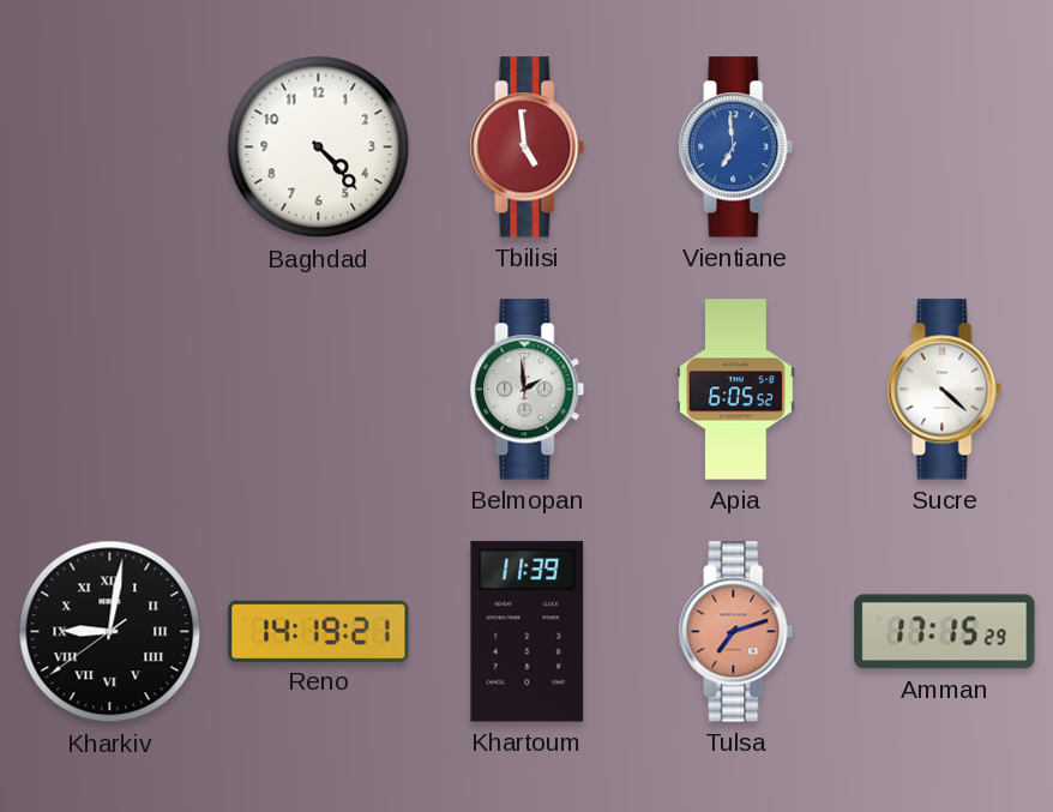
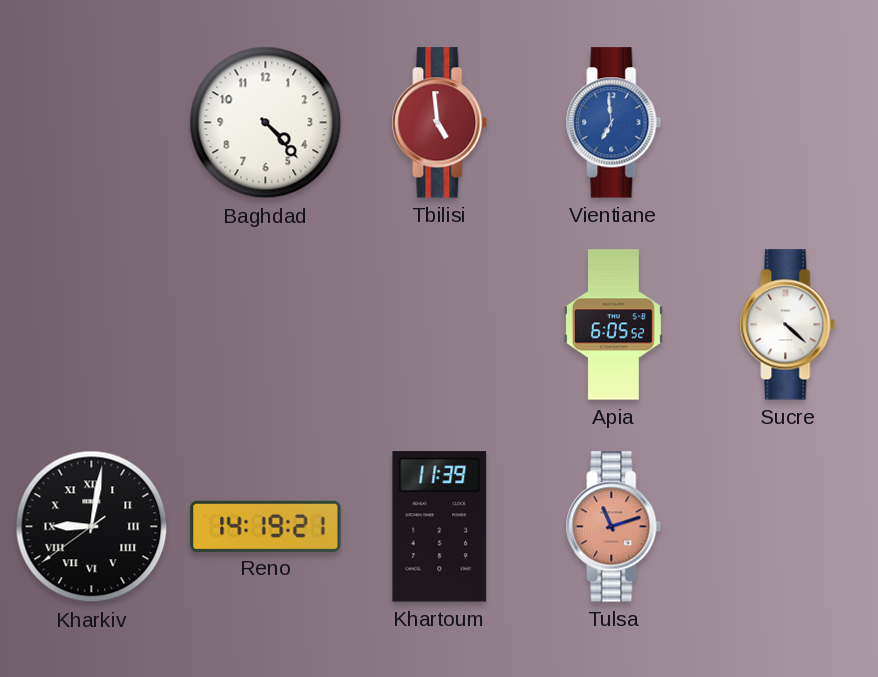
Belmopan: 1:59 -> none
Tulsa: 7:12 -> 11:12
Amman: 17:15 -> none
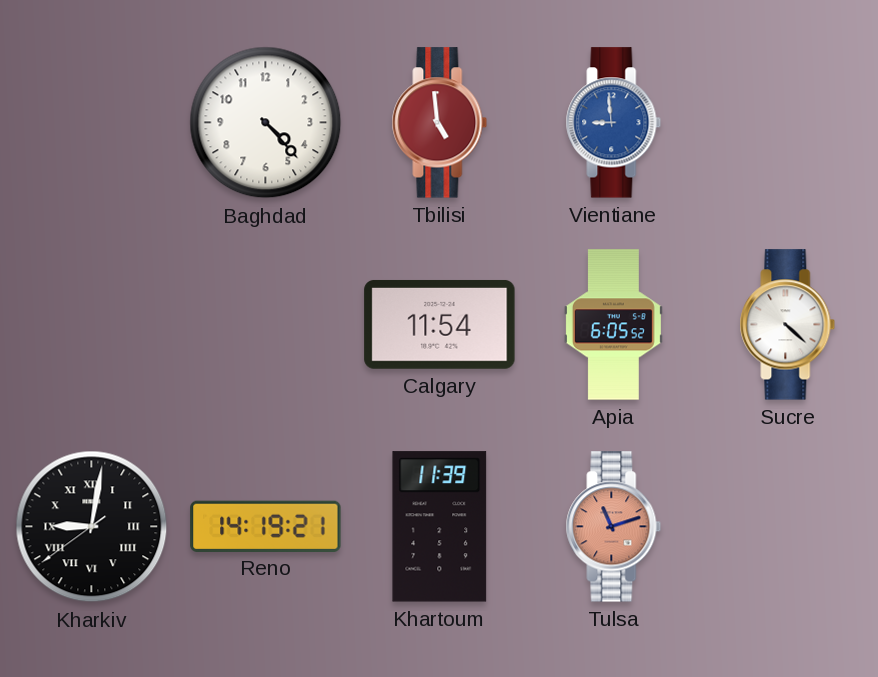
Vientiane: 6:59 -> 8:59
Calgary: none -> 11:54
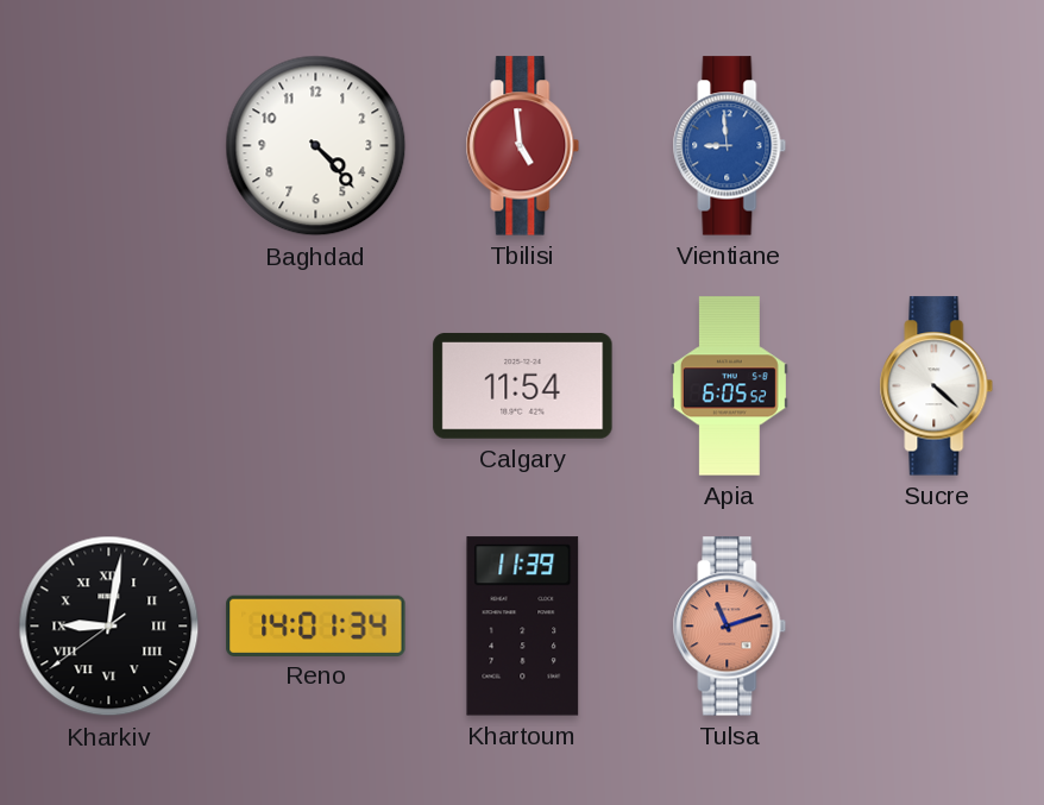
Reno: 14:19 -> 14:01
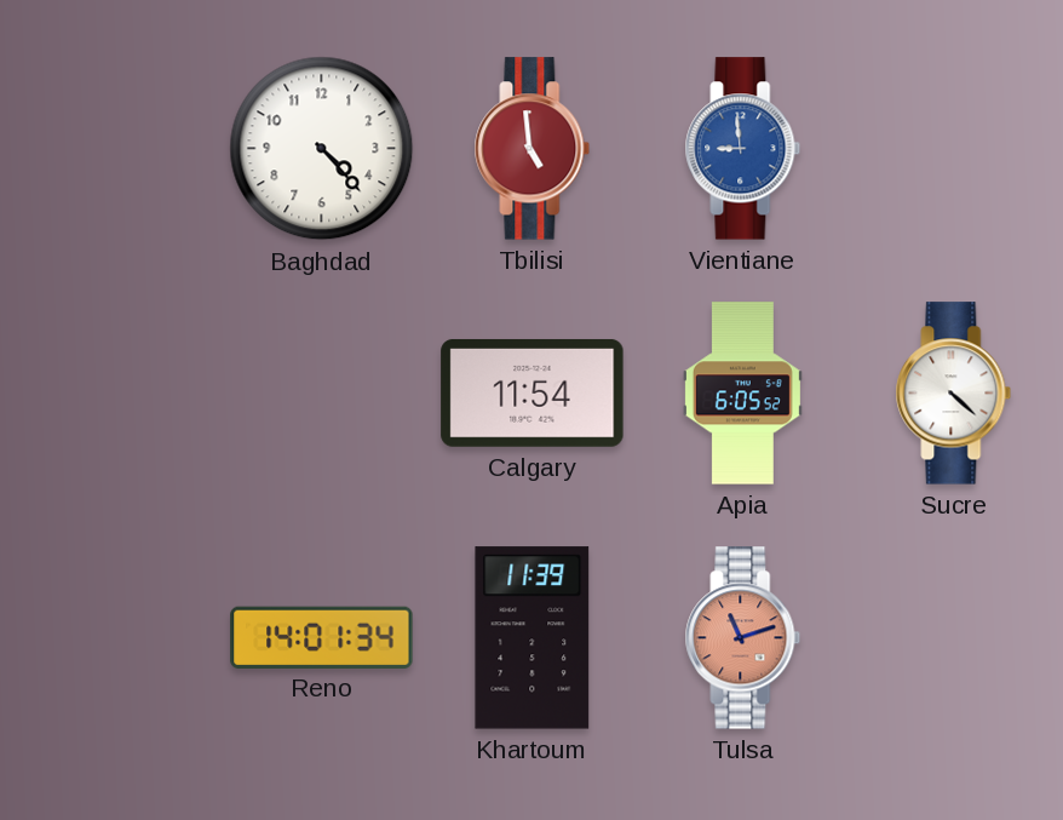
Kharkiv: 9:01 -> none
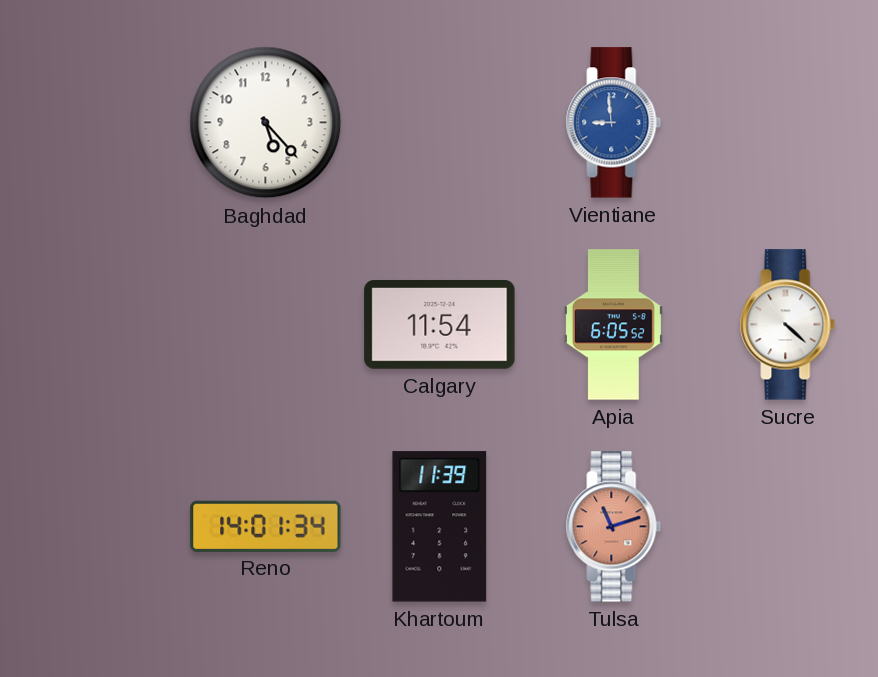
Baghdad: 4:23 -> 5:23
Tbilisi: 4:59 -> none
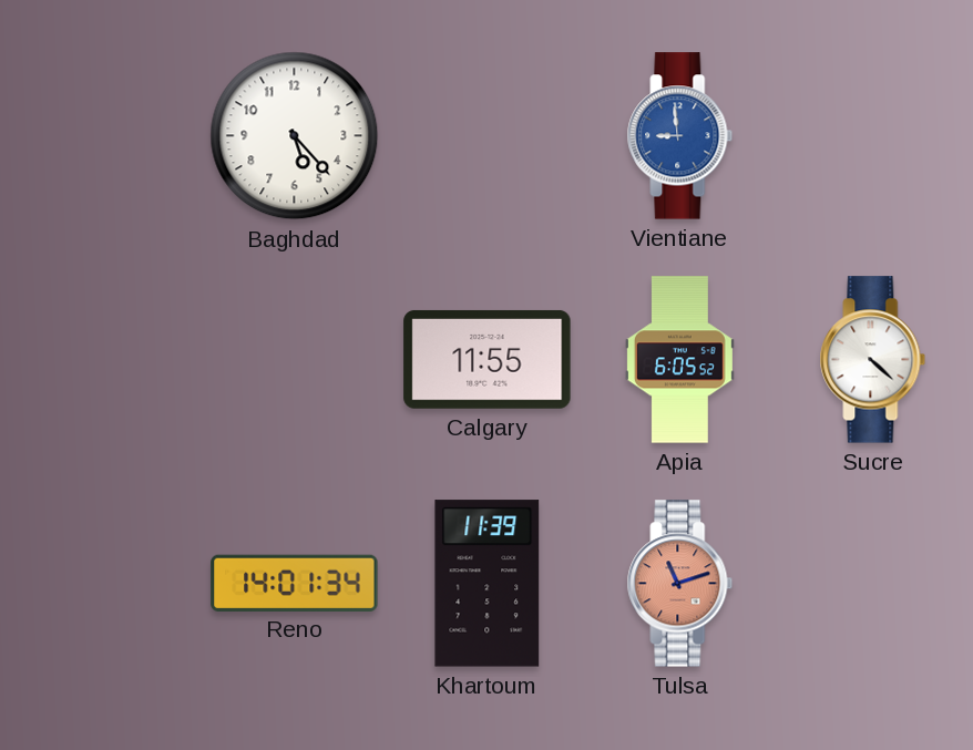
Calgary: 11:54 -> 11:55
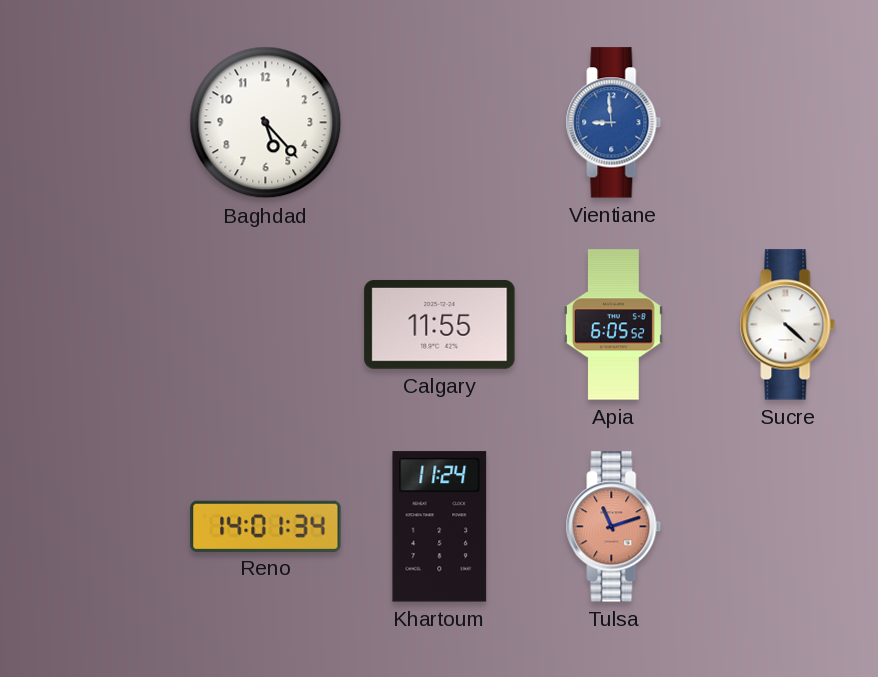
Khartoum: 11:39 -> 11:24
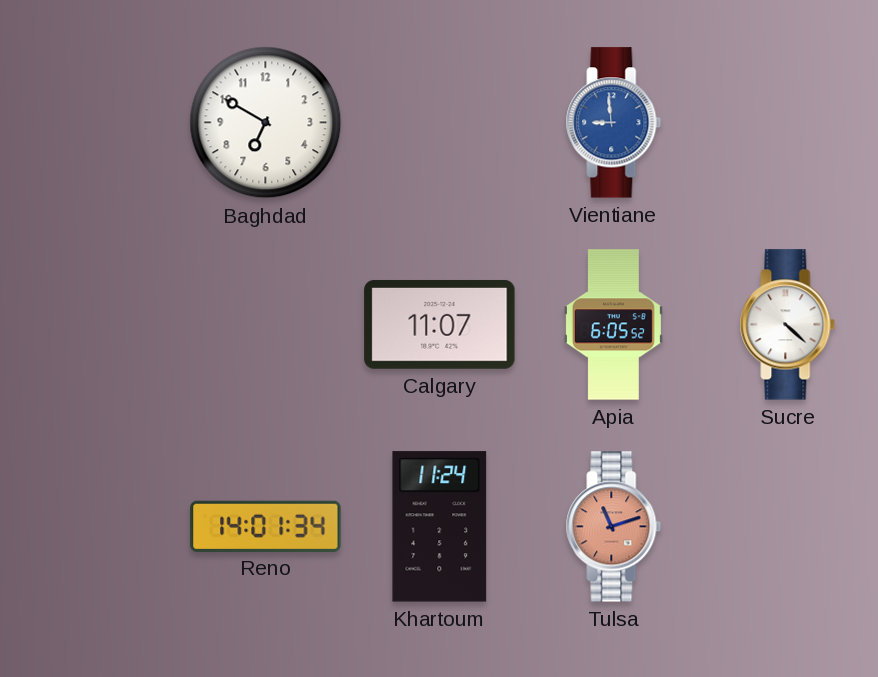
Baghdad: 5:23 -> 6:50
Calgary: 11:55 -> 11:07
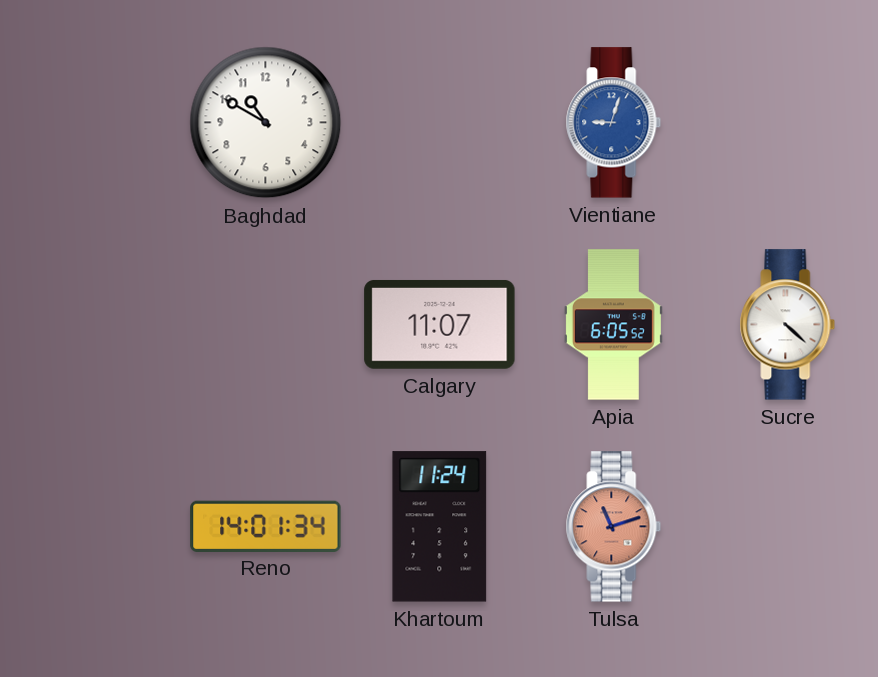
Baghdad: 6:50 -> 10:50
Vientiane: 8:59 -> 9:03
